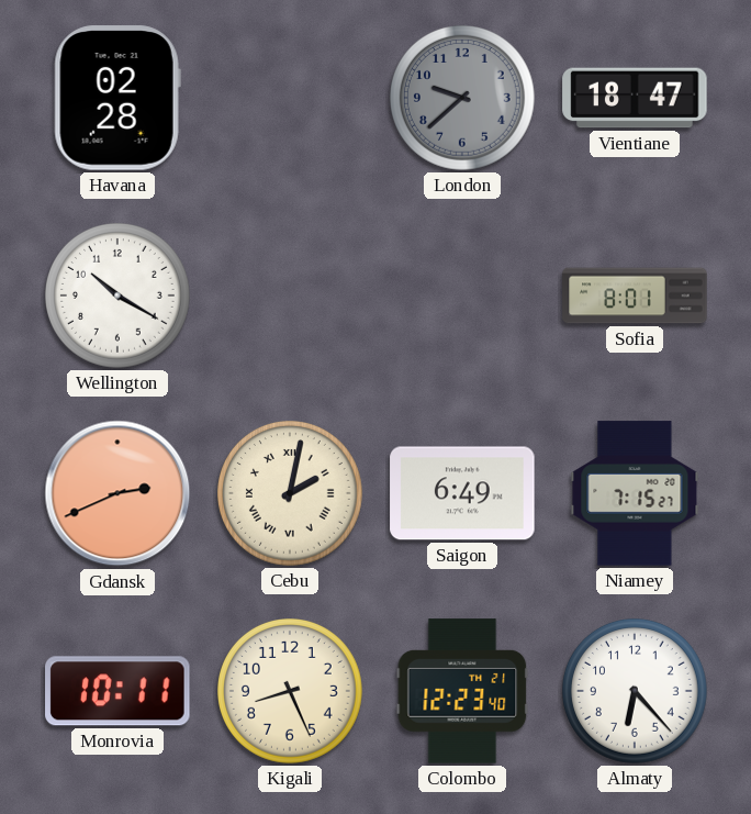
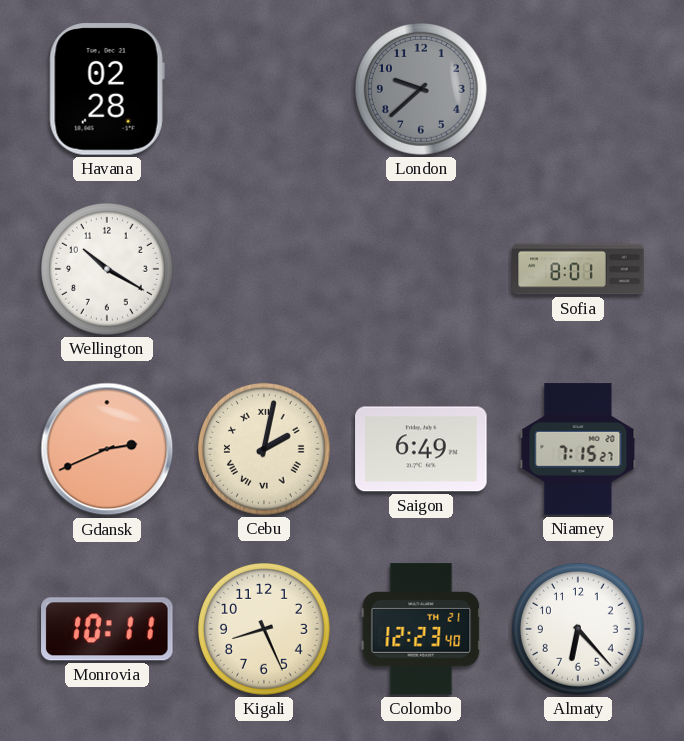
Vientiane: 18:47 -> none
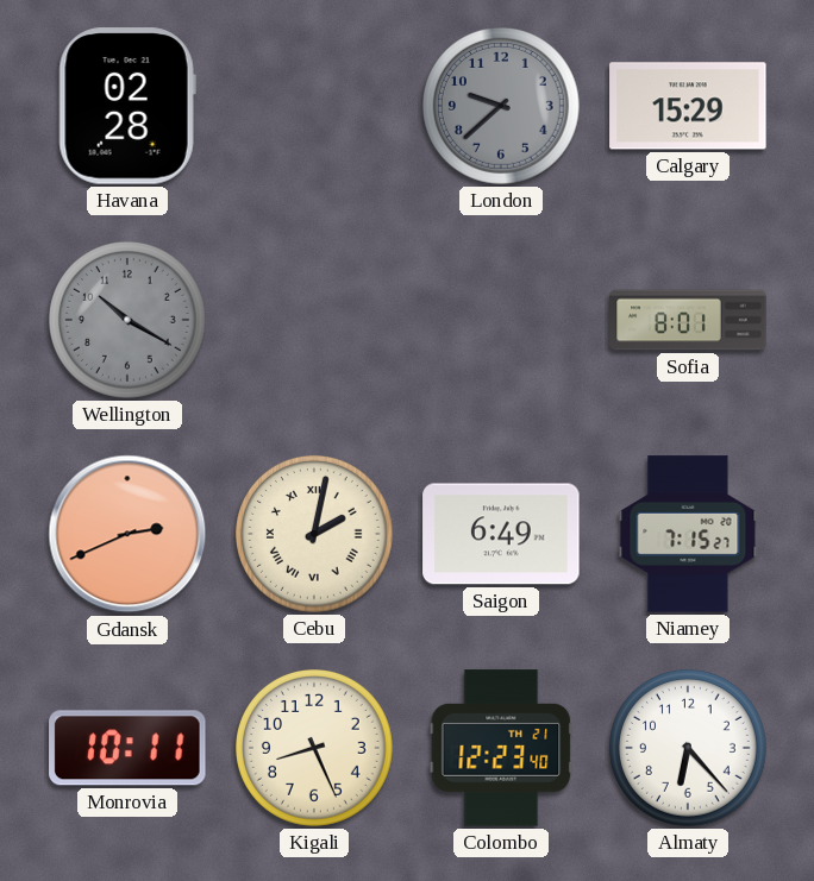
Calgary: none -> 15:29
Wellington dial: white -> grey
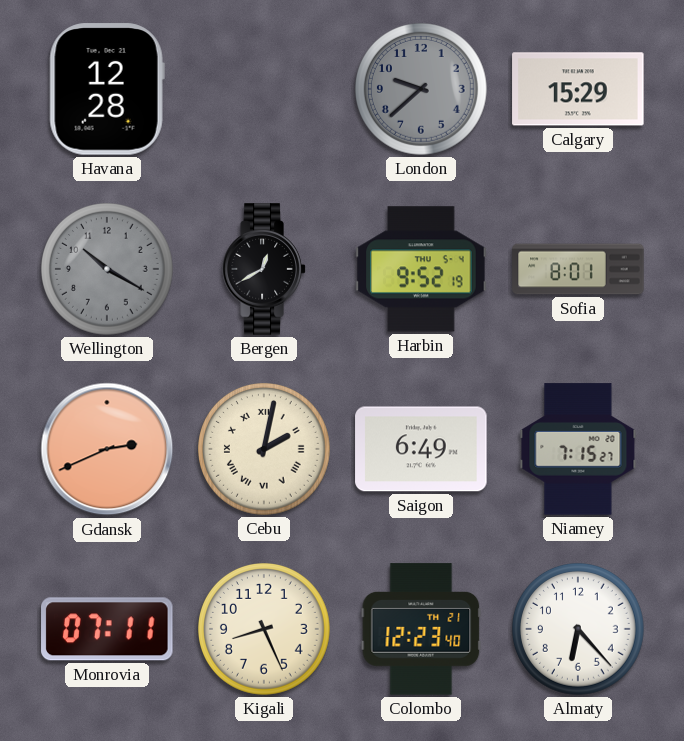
Havana: 02:28 -> 12:28
Bergen: none -> 12:40
Harbin: none -> 9:52
Monrovia: 10:11 -> 07:11
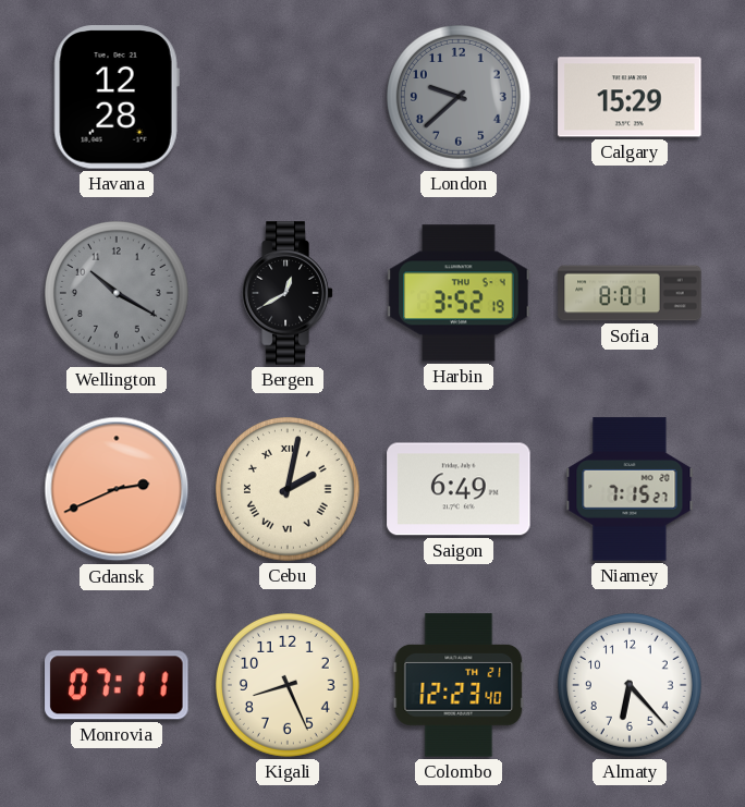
Harbin: 9:52 -> 3:52
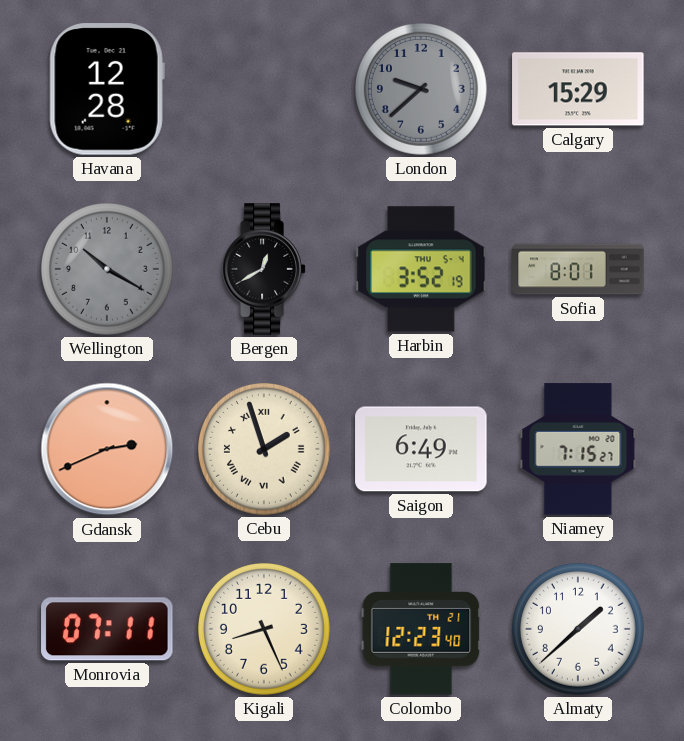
Cebu: 2:02 -> 1:57
Almaty: 6:23 -> 1:38
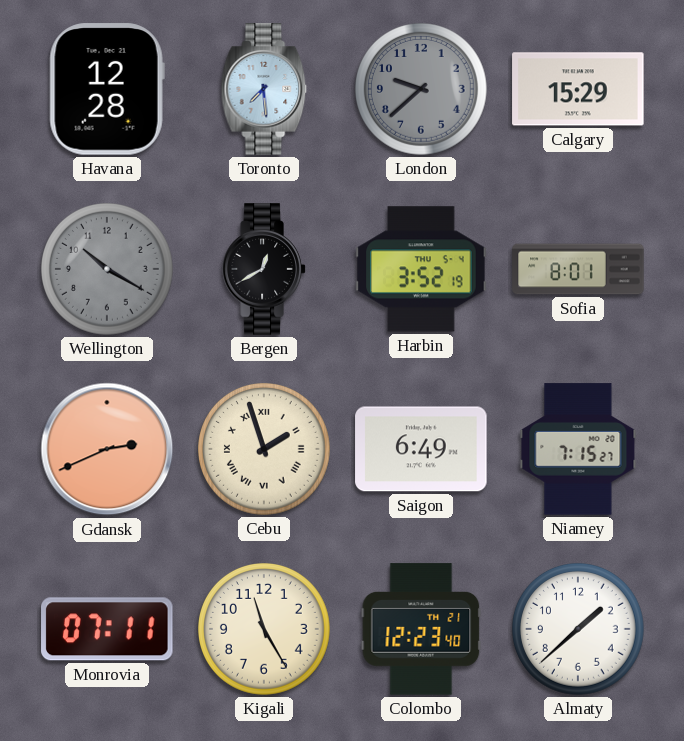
Toronto: none -> 7:29
Kigali: 8:26 -> 11:25
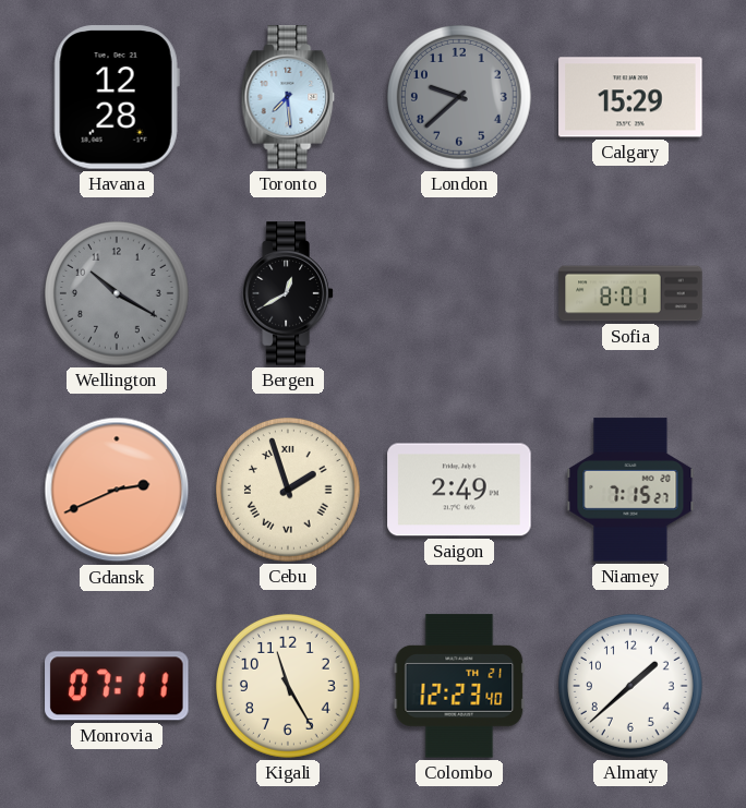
Harbin: 3:52 -> none
Saigon: 6:49 -> 2:49
